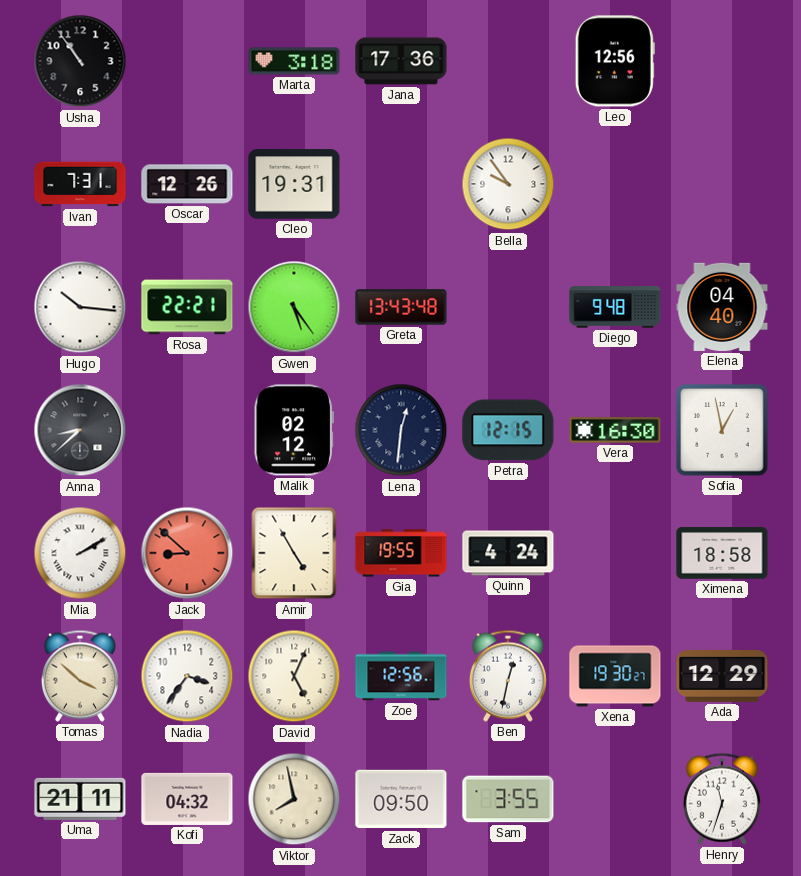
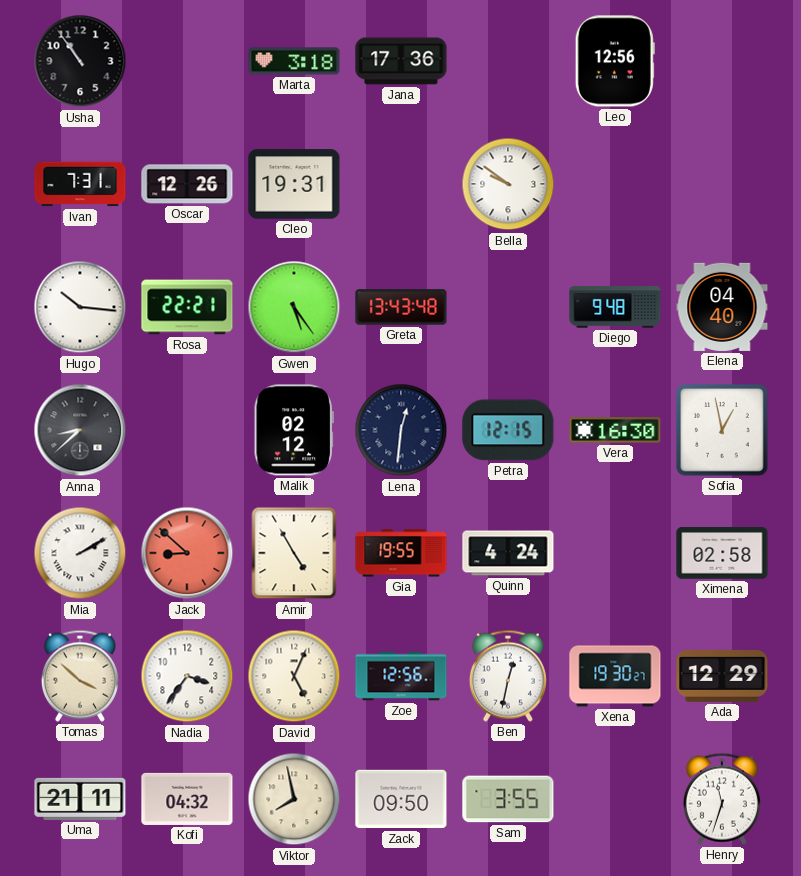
Bella: 9:54 -> 9:51
Ximena: 18:58 -> 02:58
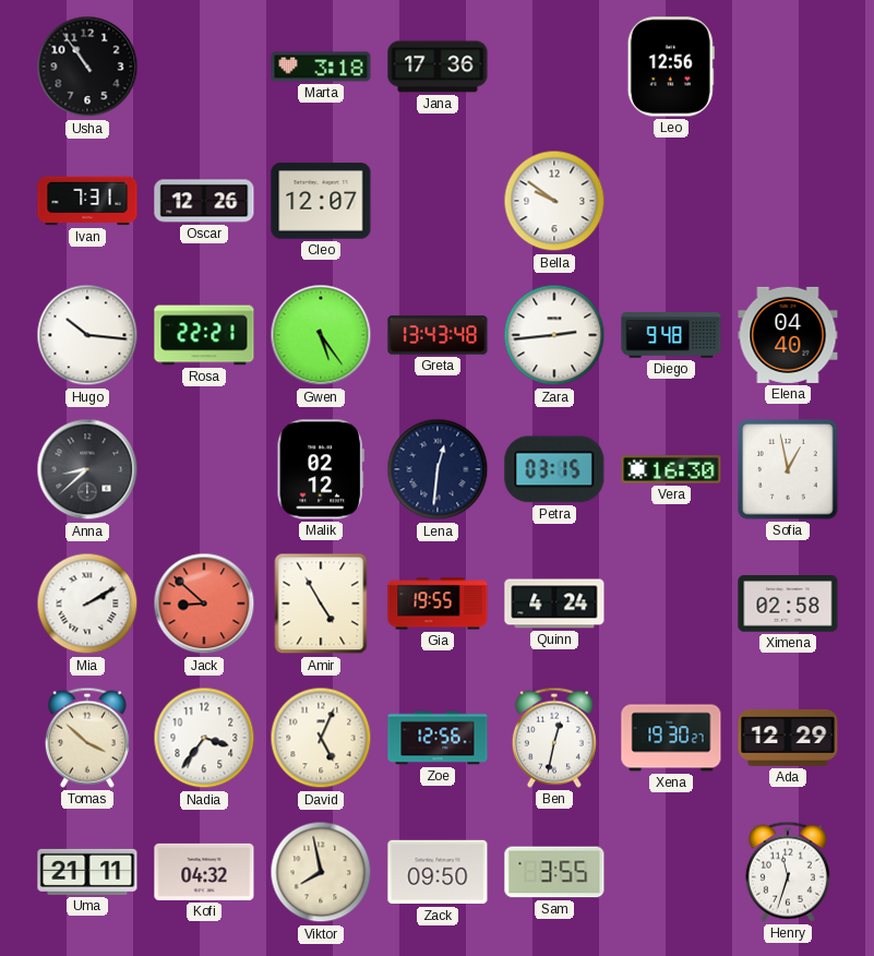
Cleo: 19:31 -> 12:07
Zara: none -> 2:44
Petra: 12:15 -> 03:15
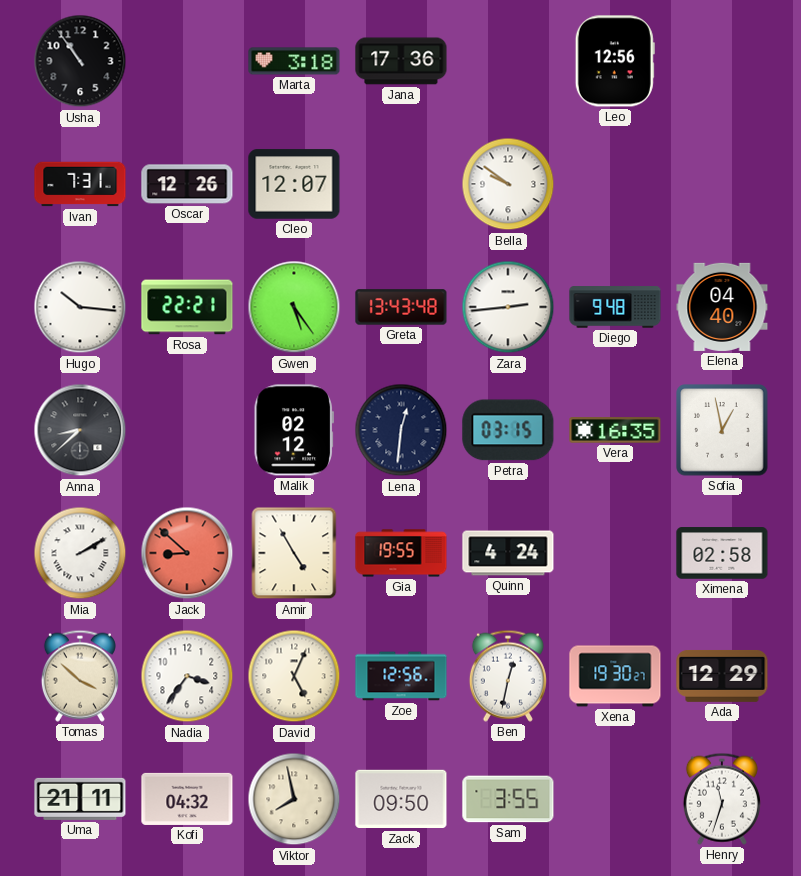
Vera: 16:30 -> 16:35
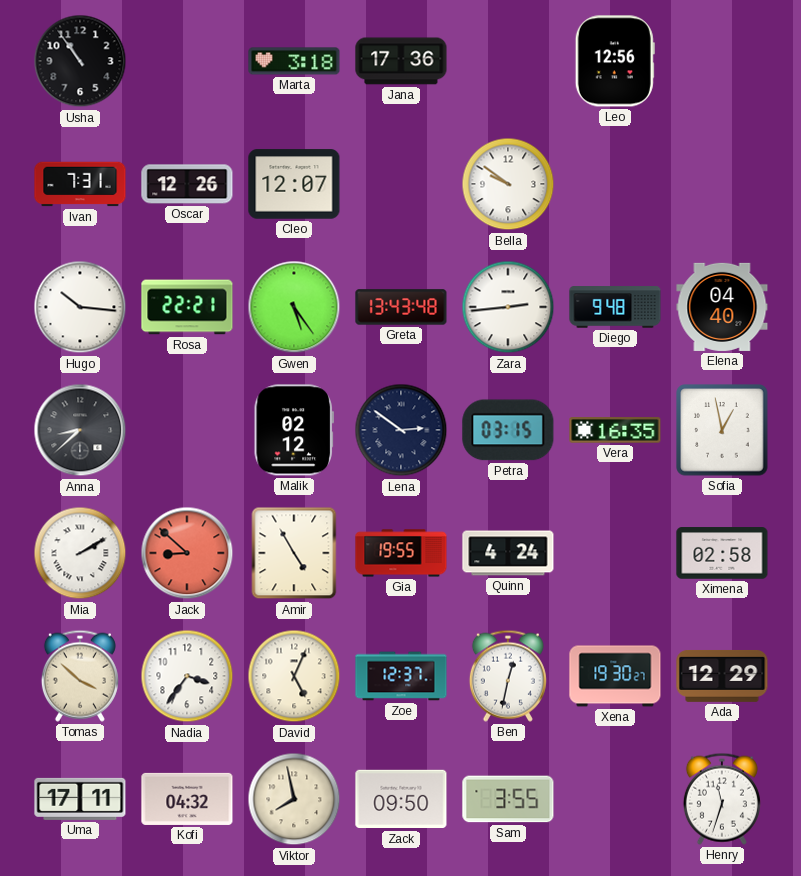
Lena: 12:31 -> 2:51
Zoe: 12:56 -> 12:37
Uma: 21:11 -> 17:11
